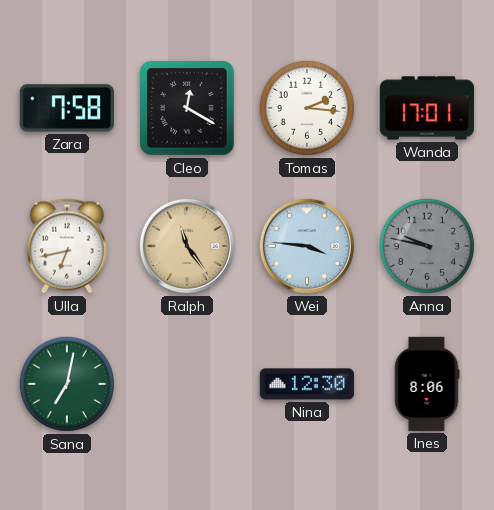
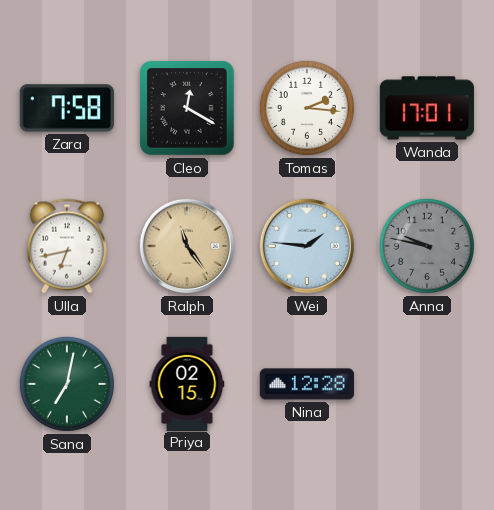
Wei: 3:46 -> 1:46
Priya: none -> 02:15
Nina: 12:30 -> 12:28
Ines: 8:06 -> none
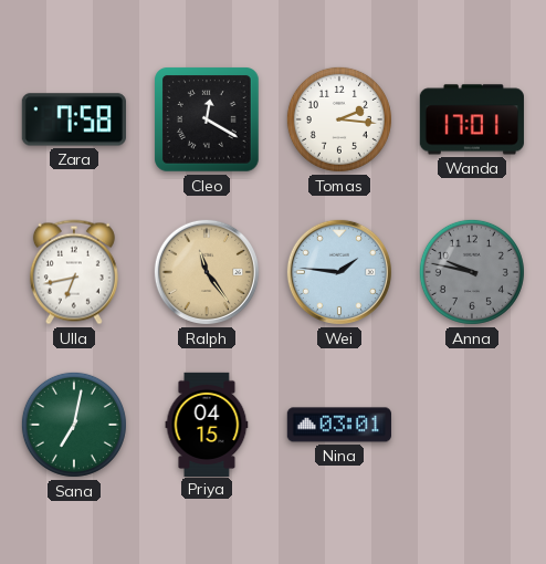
Priya: 02:15 -> 04:15
Nina: 12:28 -> 03:01
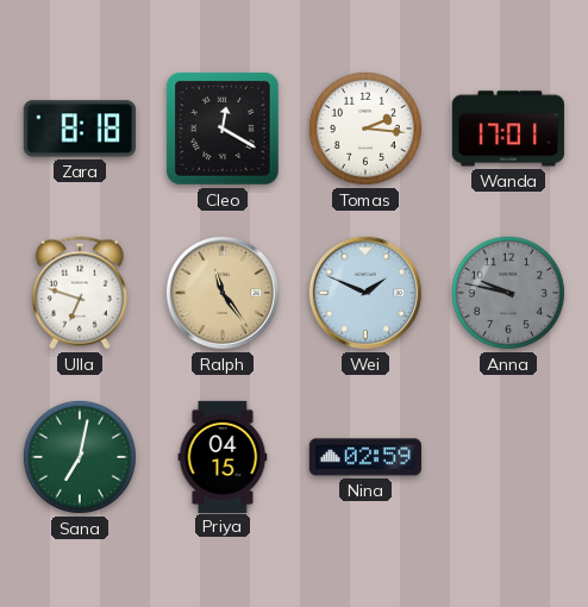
Zara: 7:58 -> 8:18
Ulla: 6:43 -> 6:48
Wei: 1:46 -> 1:49
Nina: 03:01 -> 02:59
